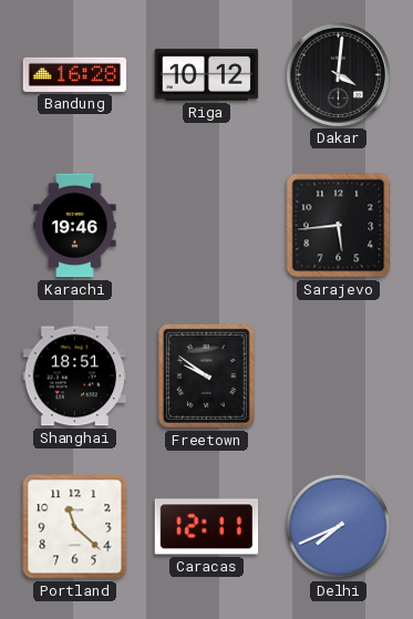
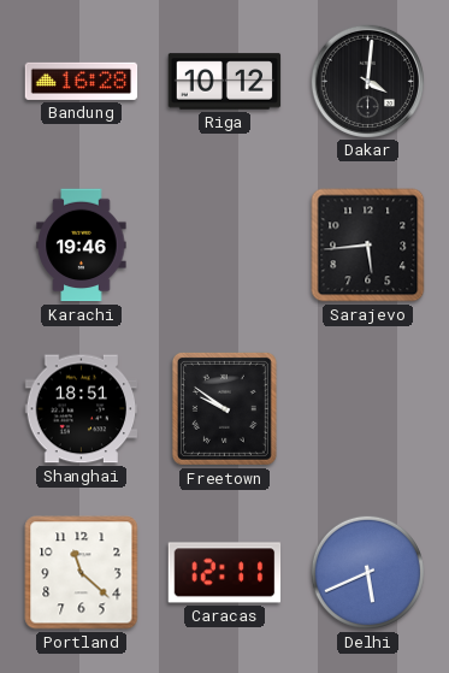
Delhi: 7:41 -> 5:41
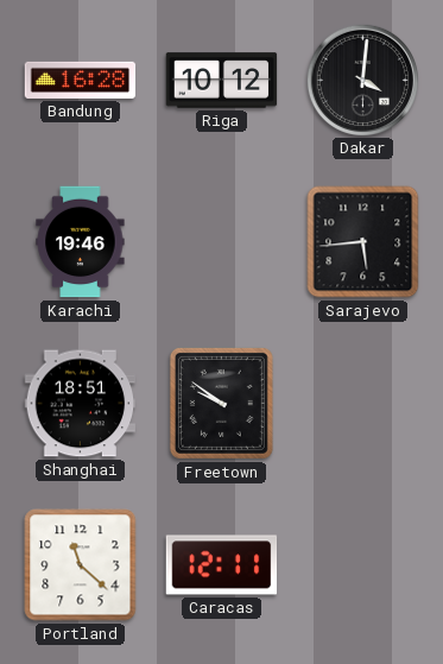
Delhi: 5:41 -> none
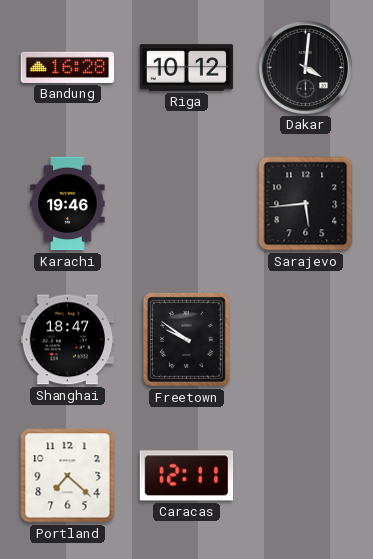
Shanghai: 18:51 -> 18:47
Portland: 11:22 -> 7:22
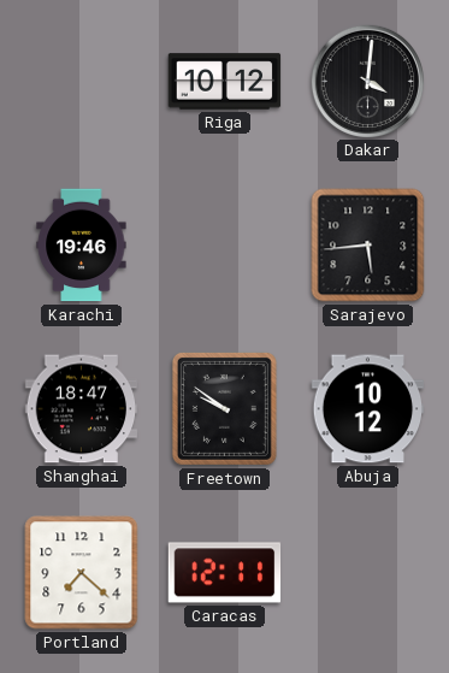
Bandung: 16:28 -> none
Abuja: none -> 10:12
